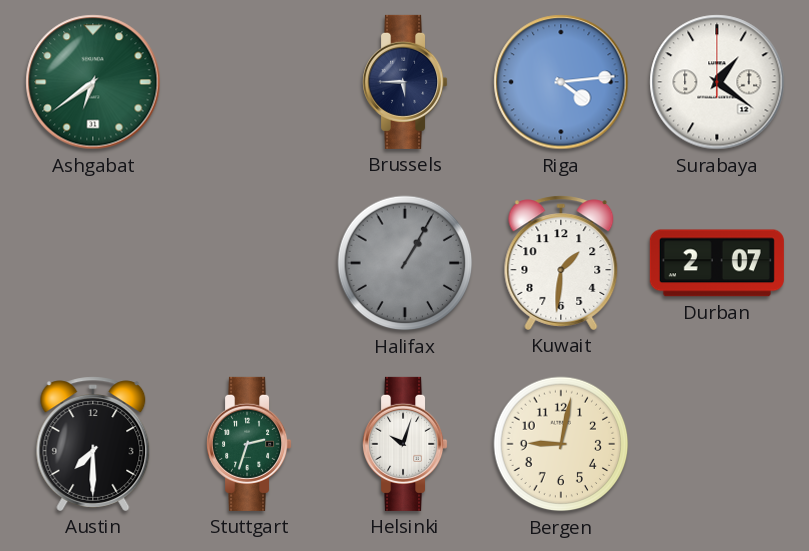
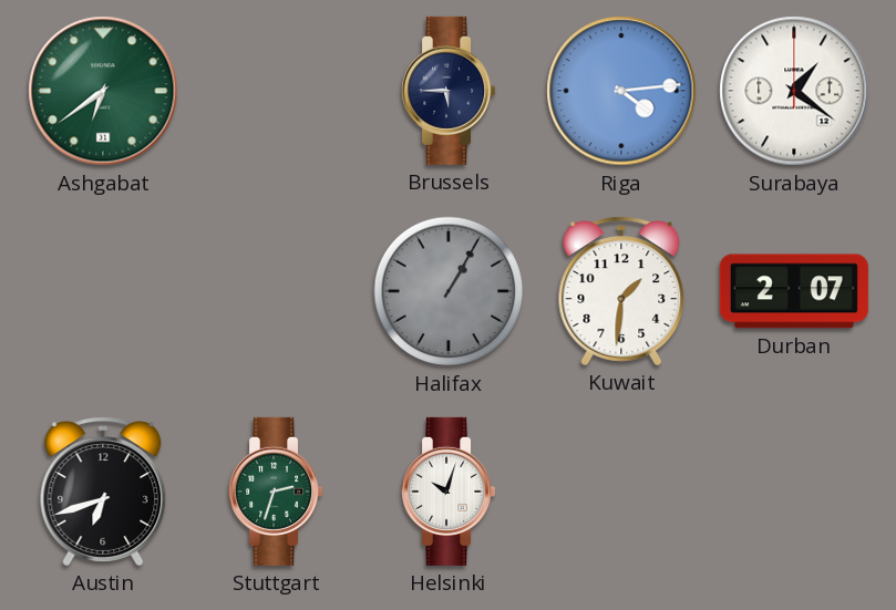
Austin: 7:30 -> 6:42
Bergen: 9:02 -> none
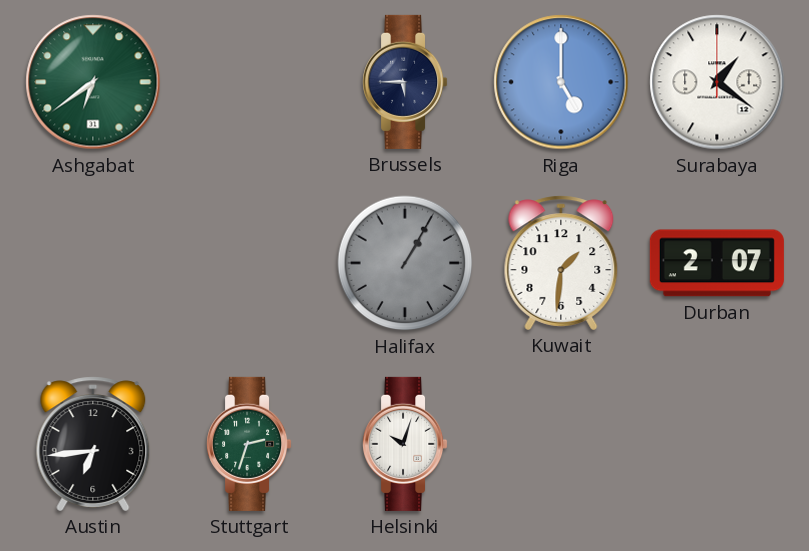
Riga: 4:14 -> 5:00
Austin: 6:42 -> 6:44
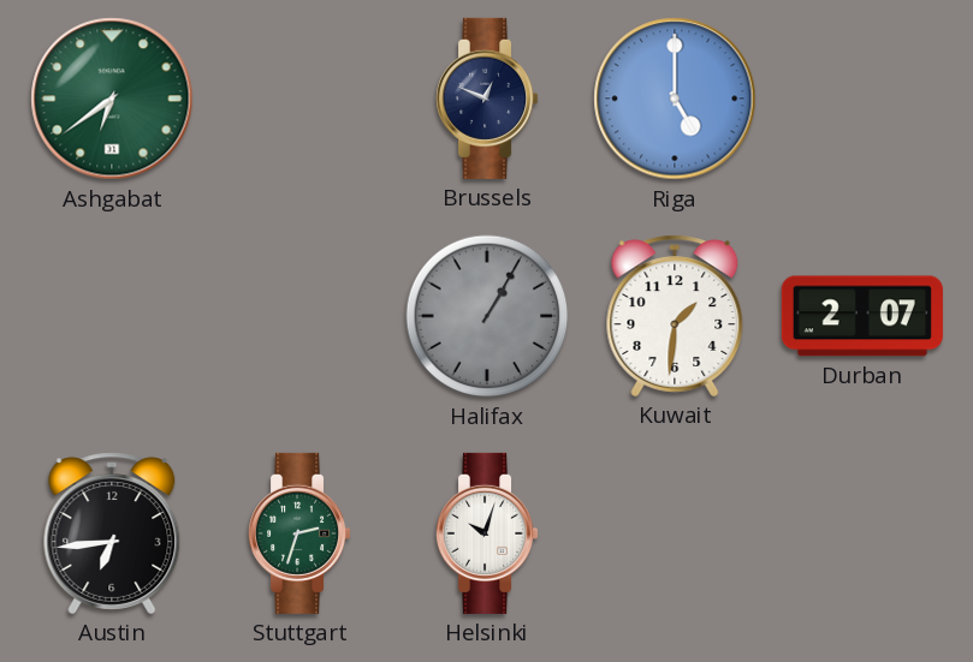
Brussels: 5:45 -> 12:49
Surabaya: 1:21 -> none
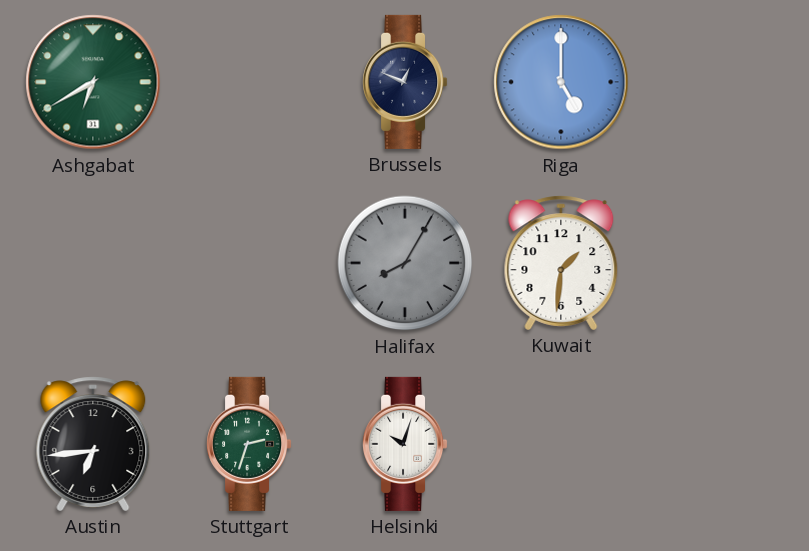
Ashgabat: 6:39 -> 6:40
Halifax: 1:05 -> 8:05
Durban: 2:07 -> none
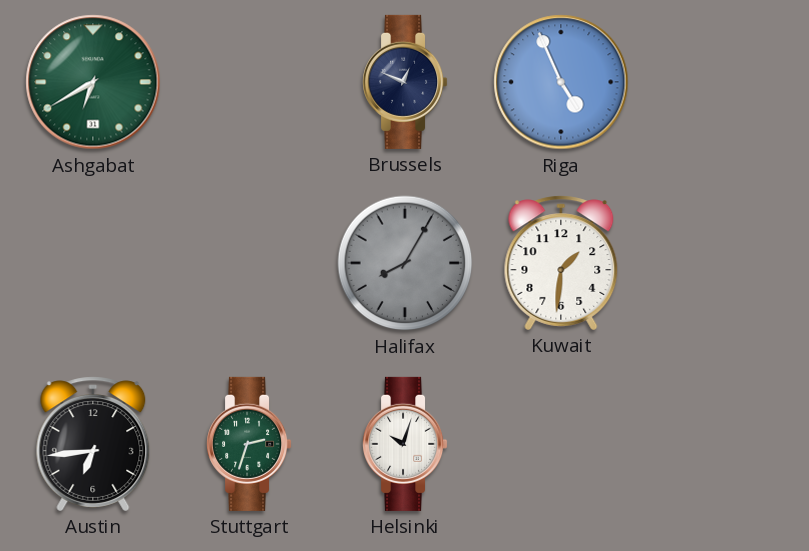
Riga: 5:00 -> 4:56
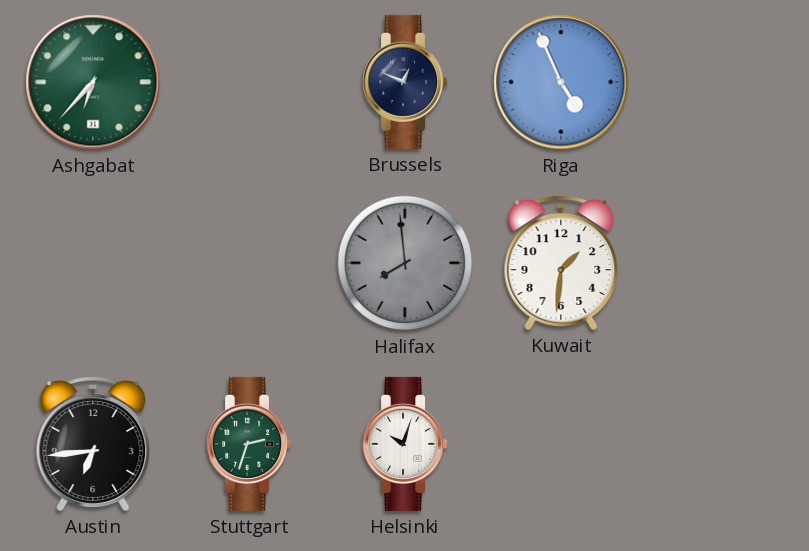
Ashgabat: 6:40 -> 6:37
Halifax: 8:05 -> 7:59
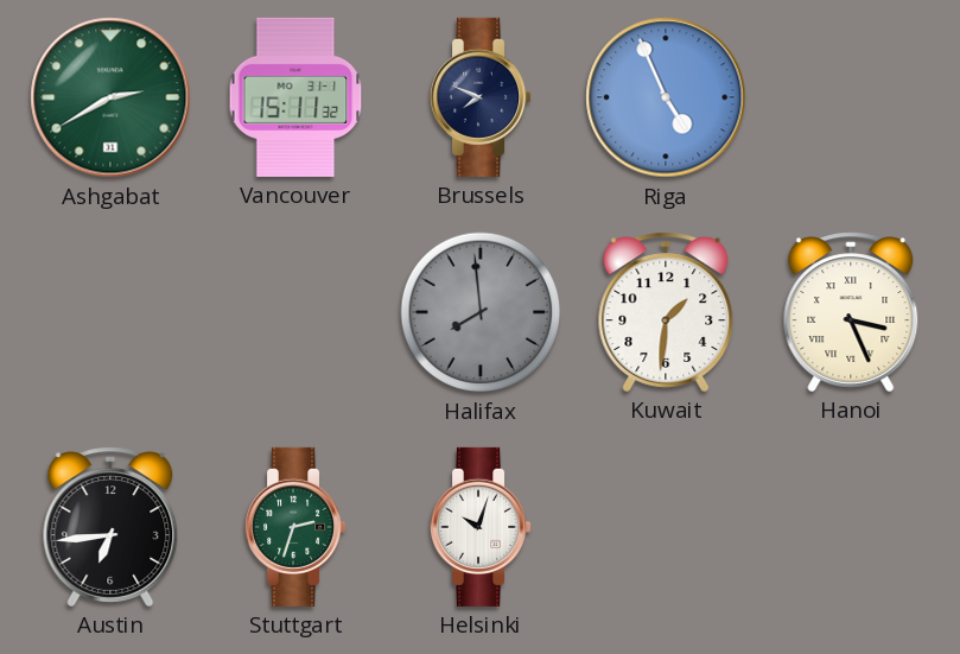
Ashgabat: 6:37 -> 2:40
Vancouver: none -> 15:11
Brussels: 12:49 -> 7:49
Hanoi: none -> 3:26
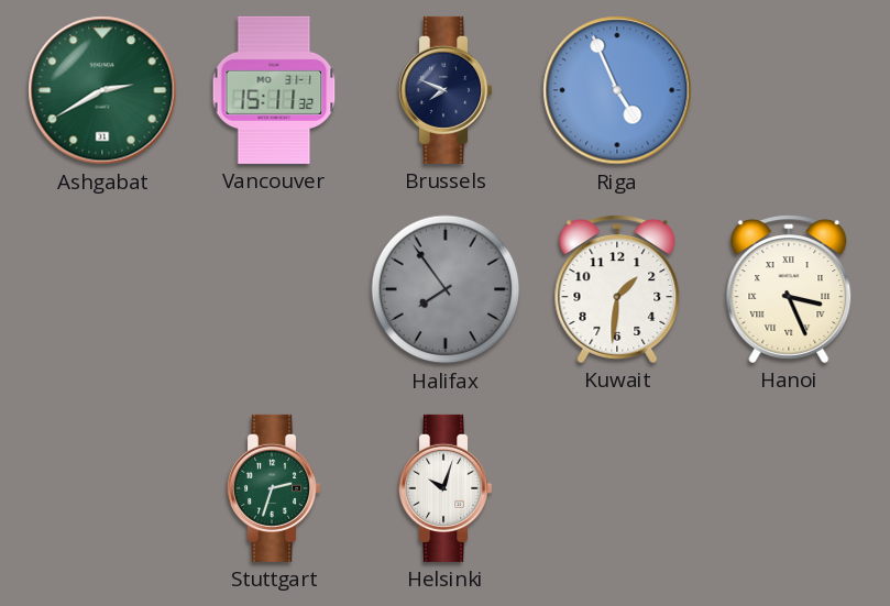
Halifax: 7:59 -> 7:54
Austin: 6:44 -> none
